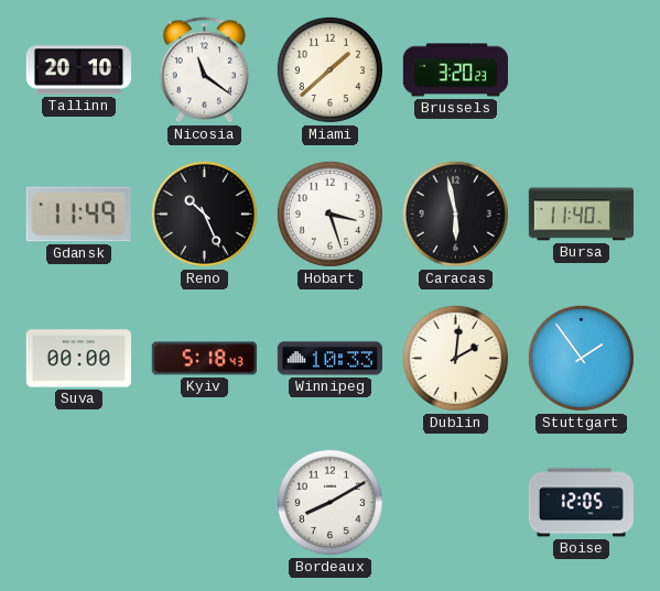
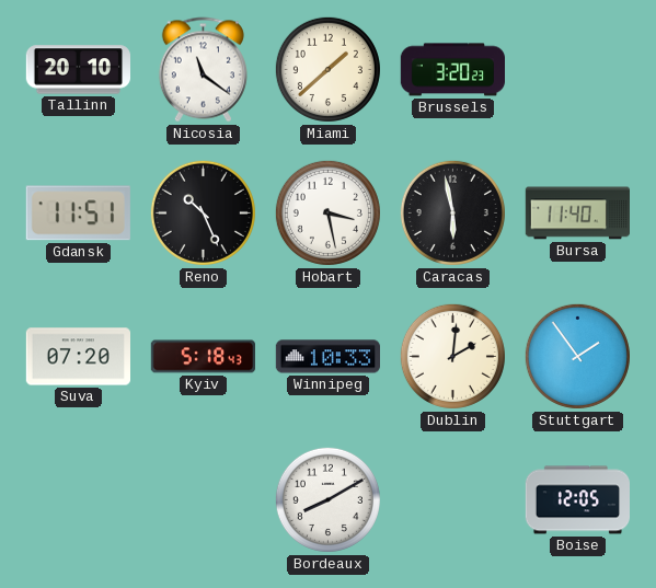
Gdansk: 11:49 -> 11:51
Hobart: 3:27 -> 3:28
Suva: 00:00 -> 07:20
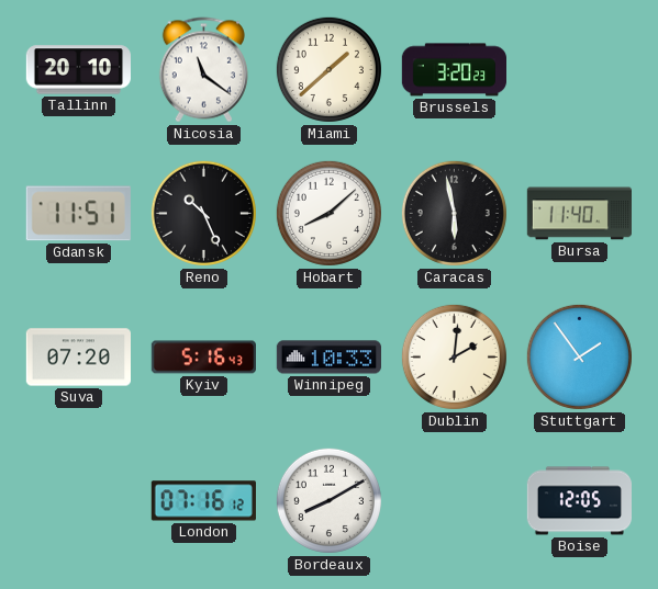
Hobart: 3:28 -> 8:08
Kyiv: 5:18 -> 5:16
London: none -> 07:16
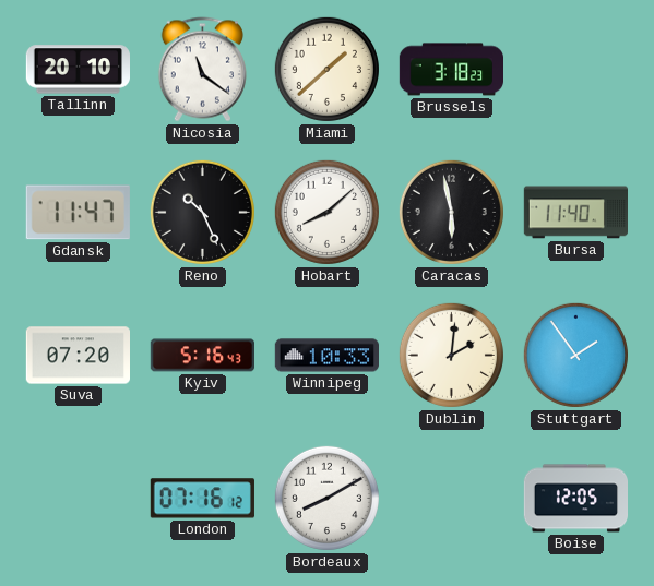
Brussels: 3:20 -> 3:18
Gdansk: 11:51 -> 11:47
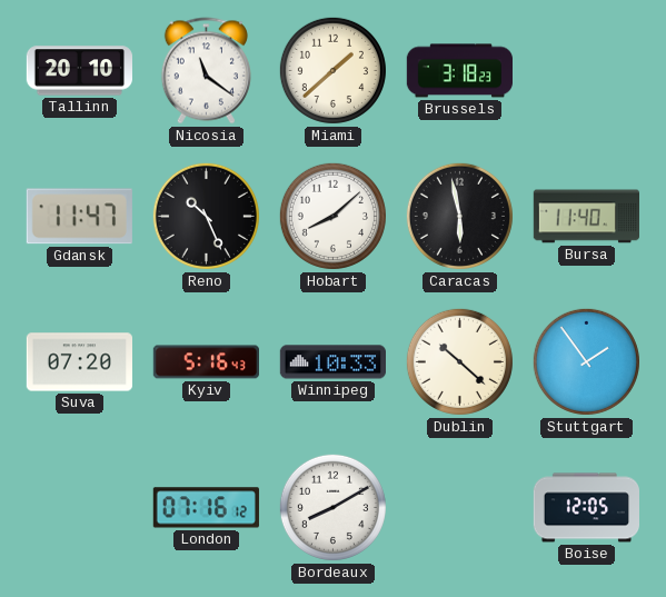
Dublin: 2:01 -> 10:22
